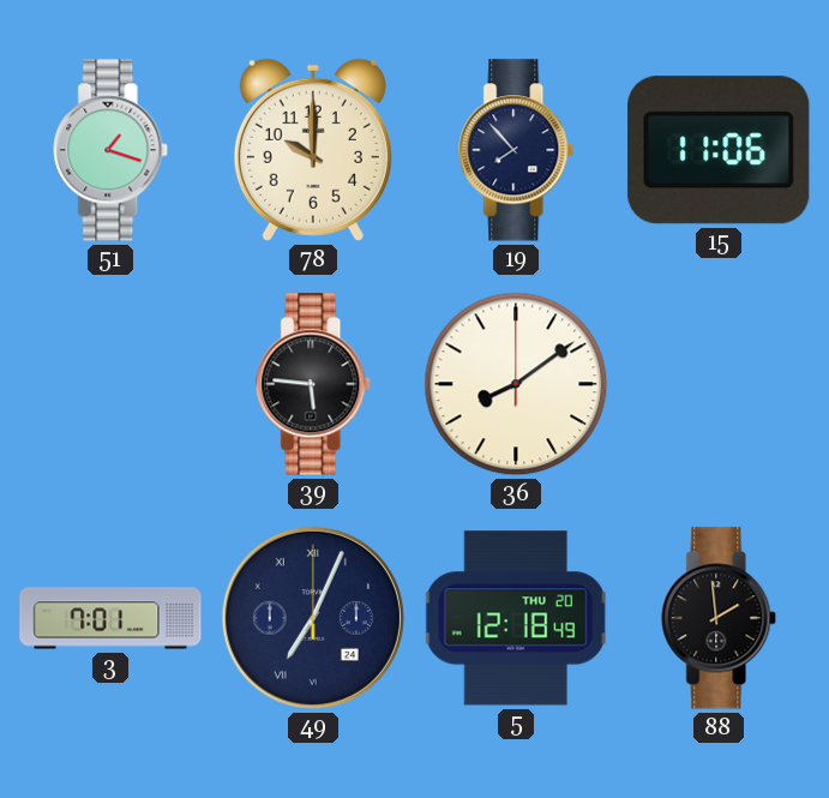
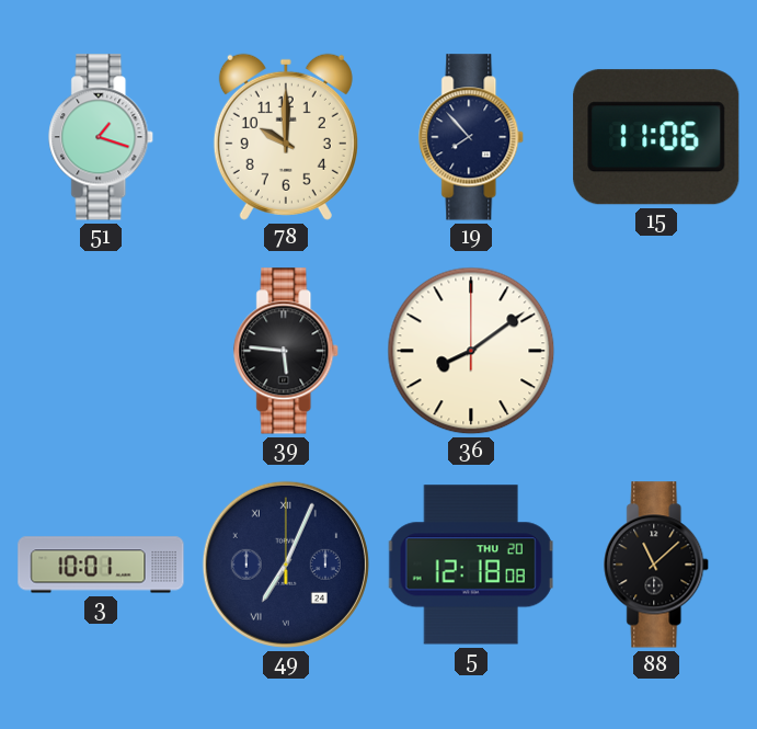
3: 7:01 -> 10:01
5: 12:18:49 -> 12:18:08
88: 1:59 -> 11:08
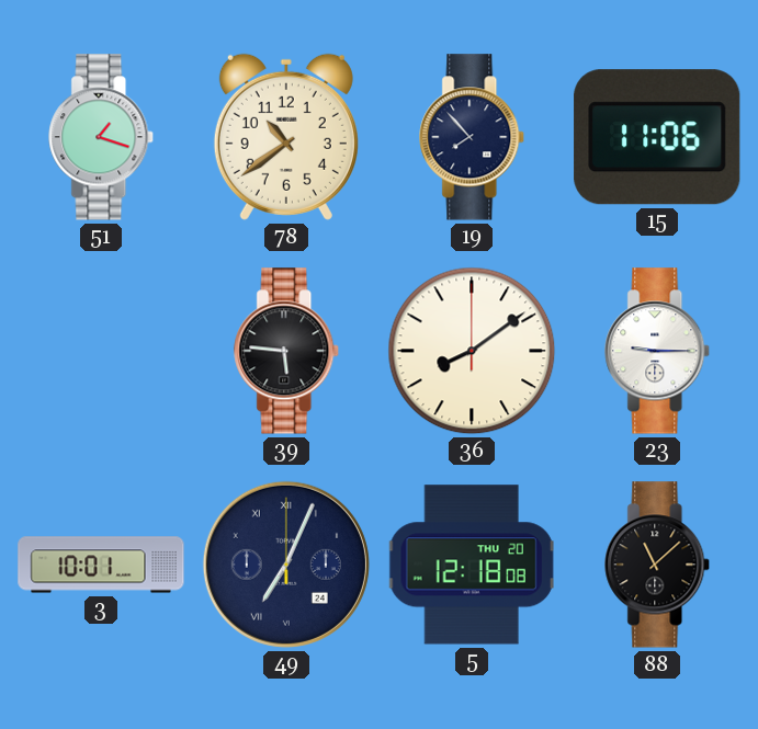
78: 10:00 -> 10:39
23: none -> 9:15
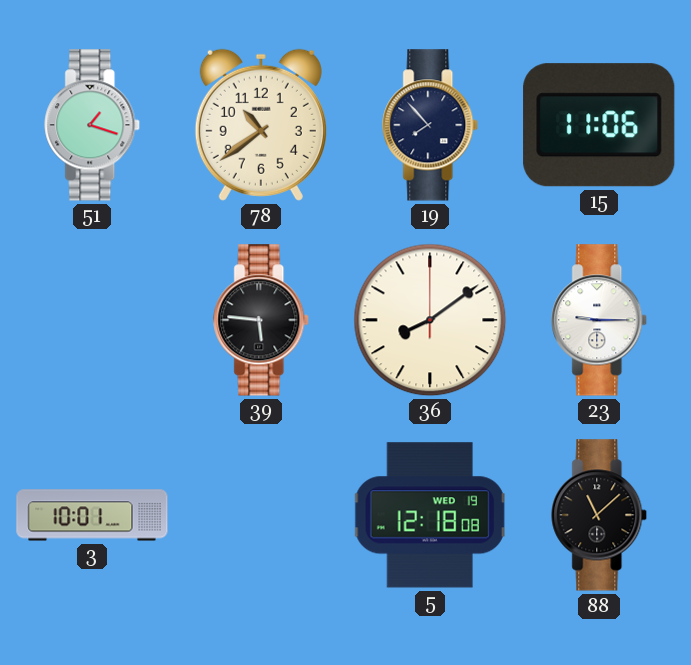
49: 7:04 -> none
5 date: THU 20 -> WED 19
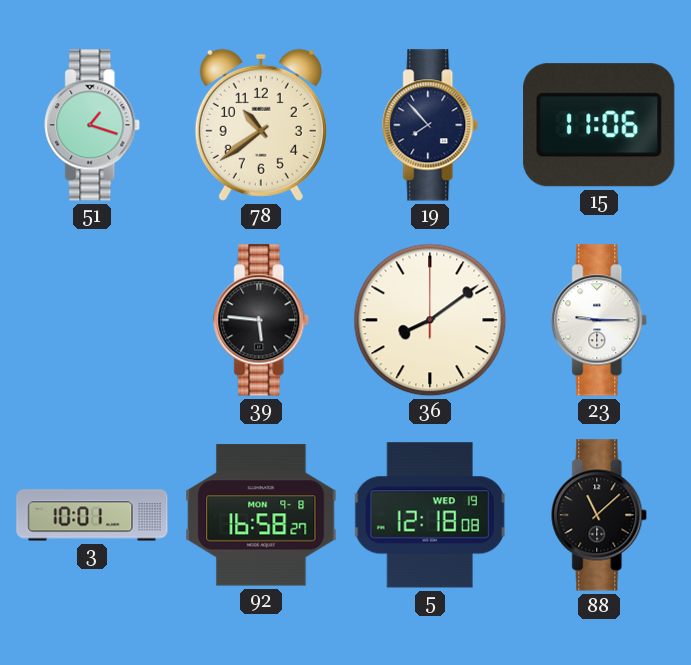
92: none -> 16:58
